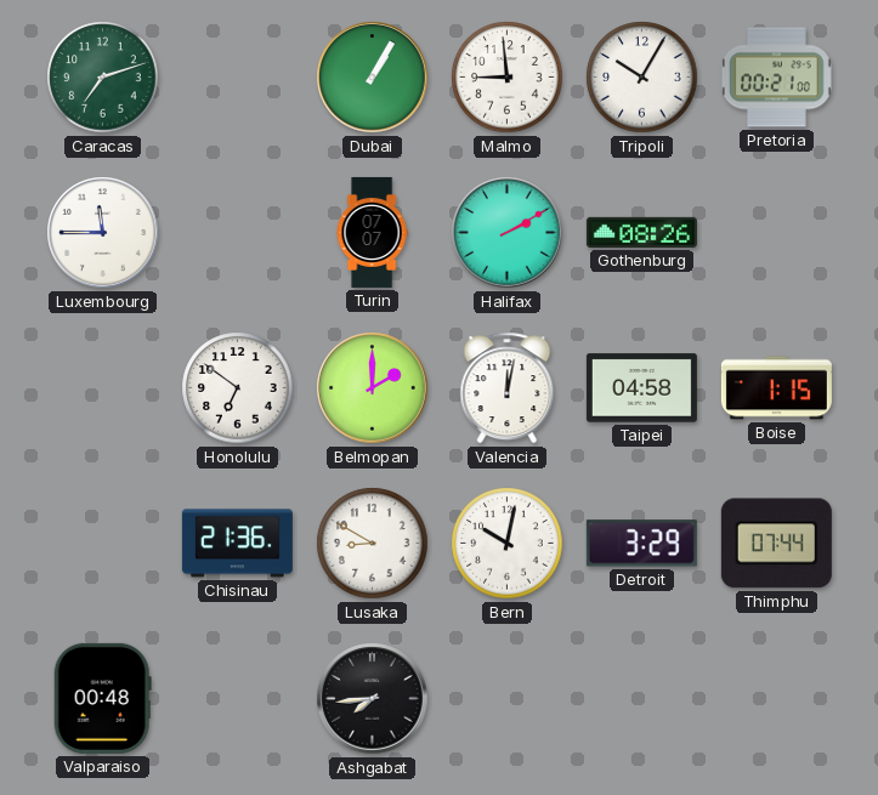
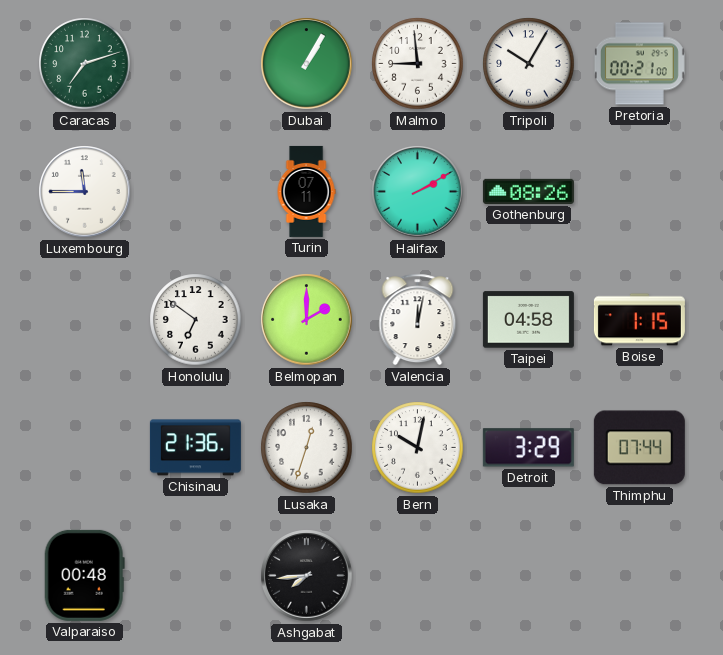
Turin: 07:07 -> 07:11
Lusaka: 8:50 -> 12:33
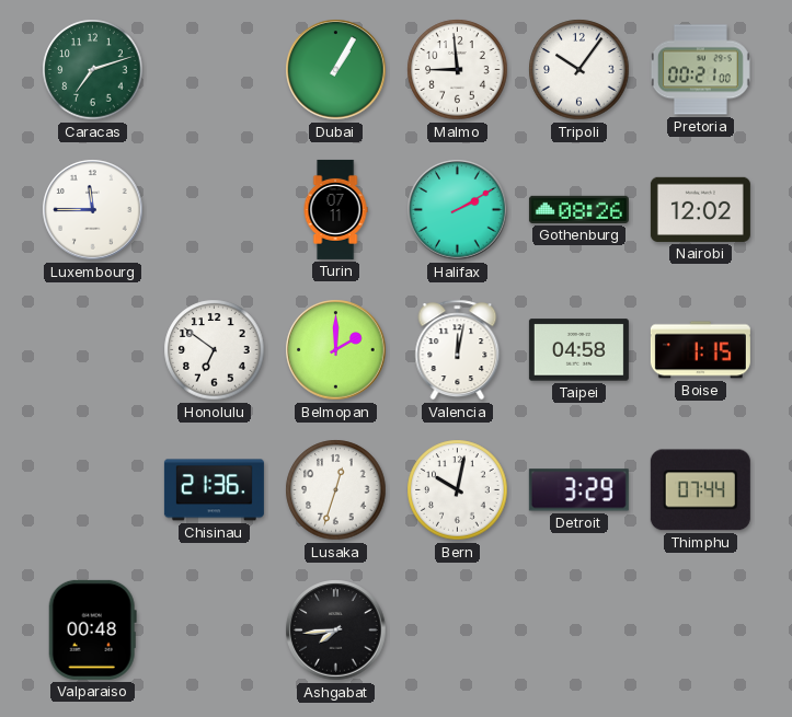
Tripoli: 10:05 -> 10:06
Nairobi: none -> 12:02
